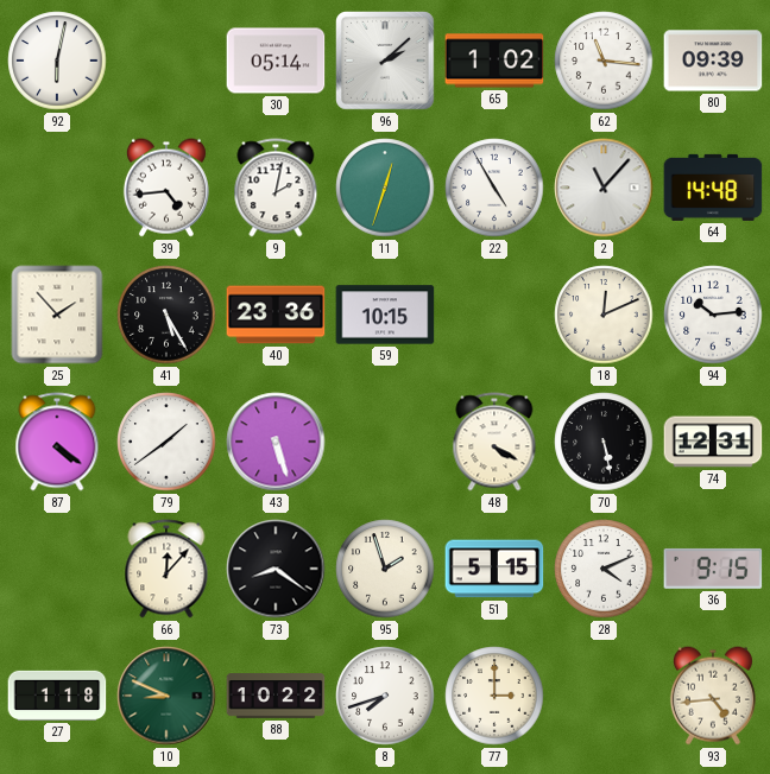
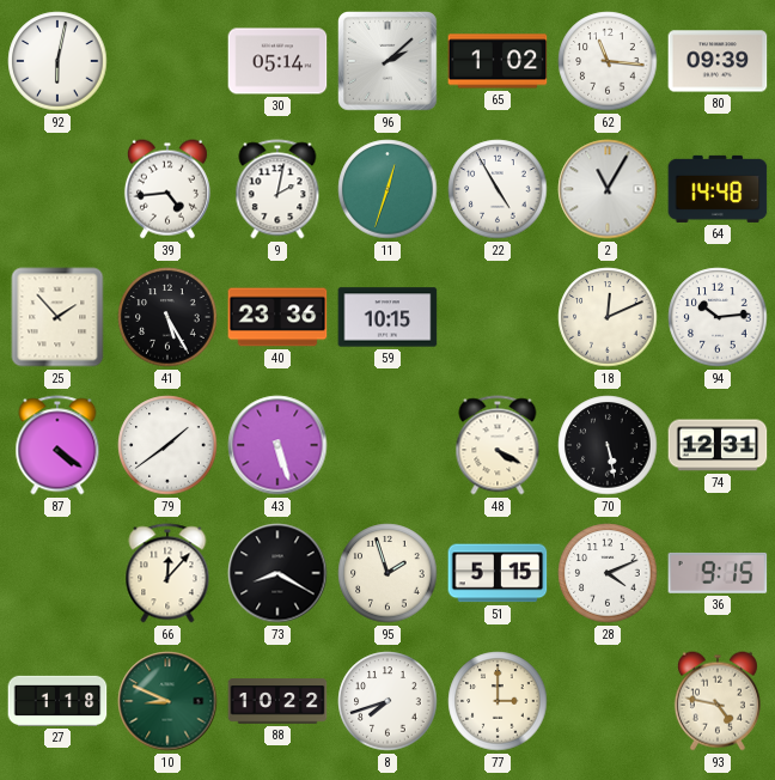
2: 11:07 -> 11:05
73: 8:21 -> 8:20
93: 4:44 -> 4:47
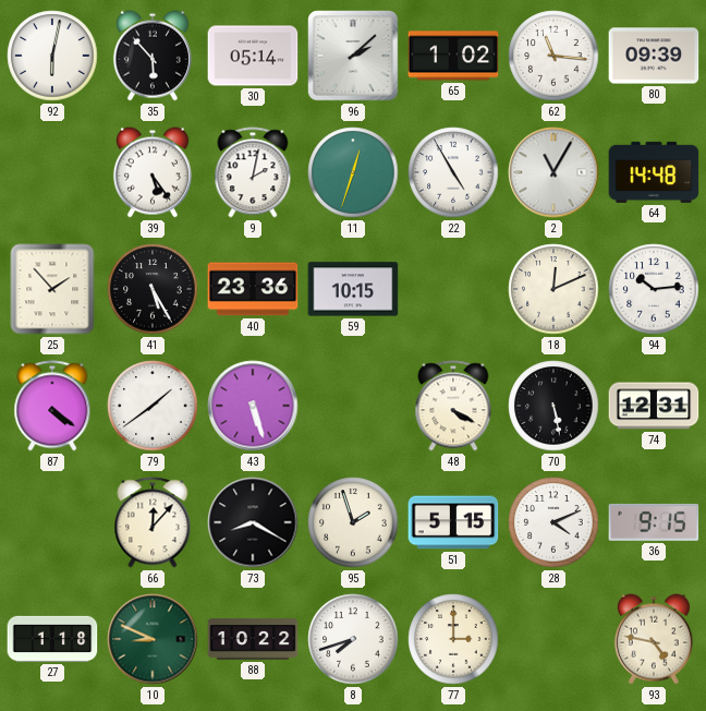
35: none -> 5:53
39: 4:44 -> 5:24
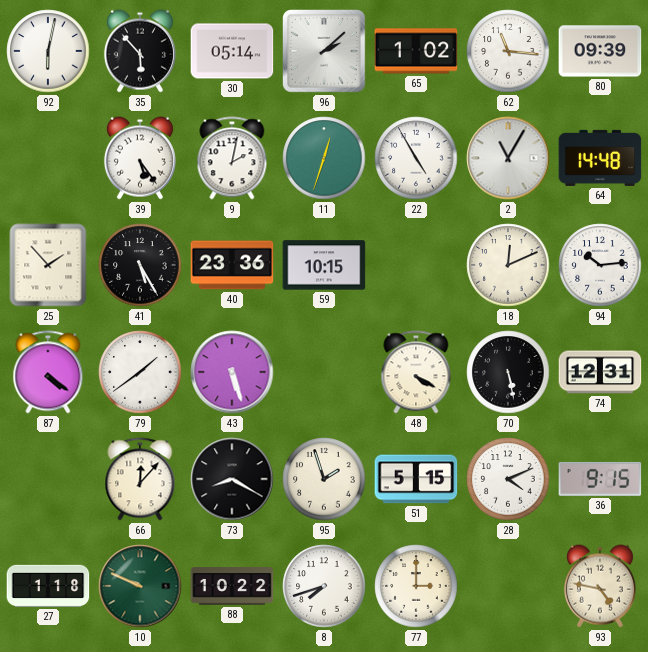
10: 8:49 -> 9:49
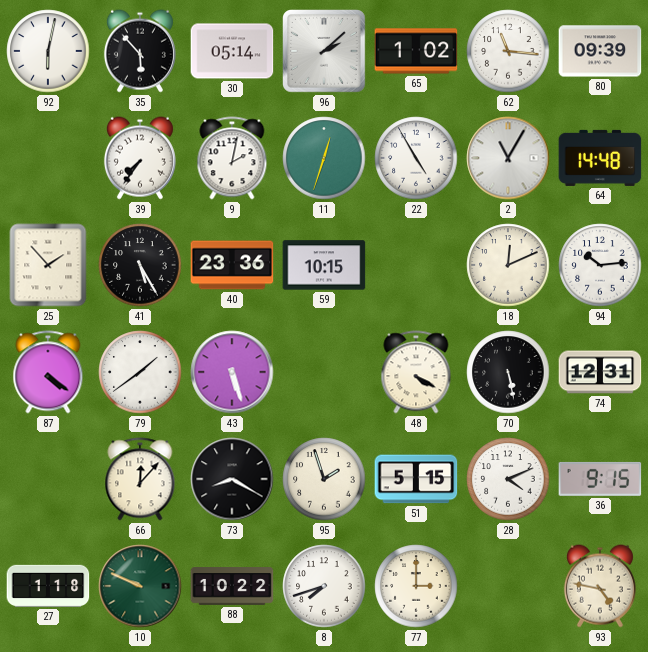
39: 5:24 -> 7:36
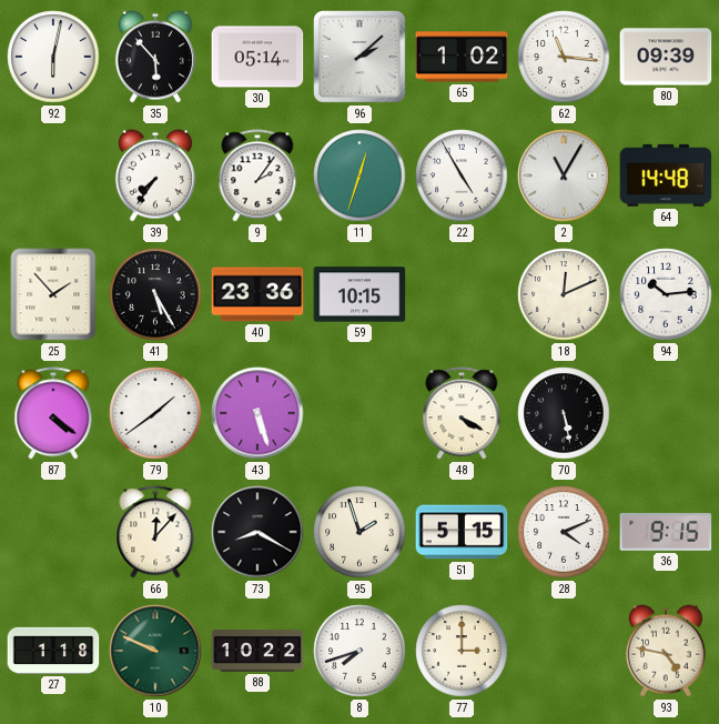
9: 2:02 -> 2:06
74: 12:31 -> none
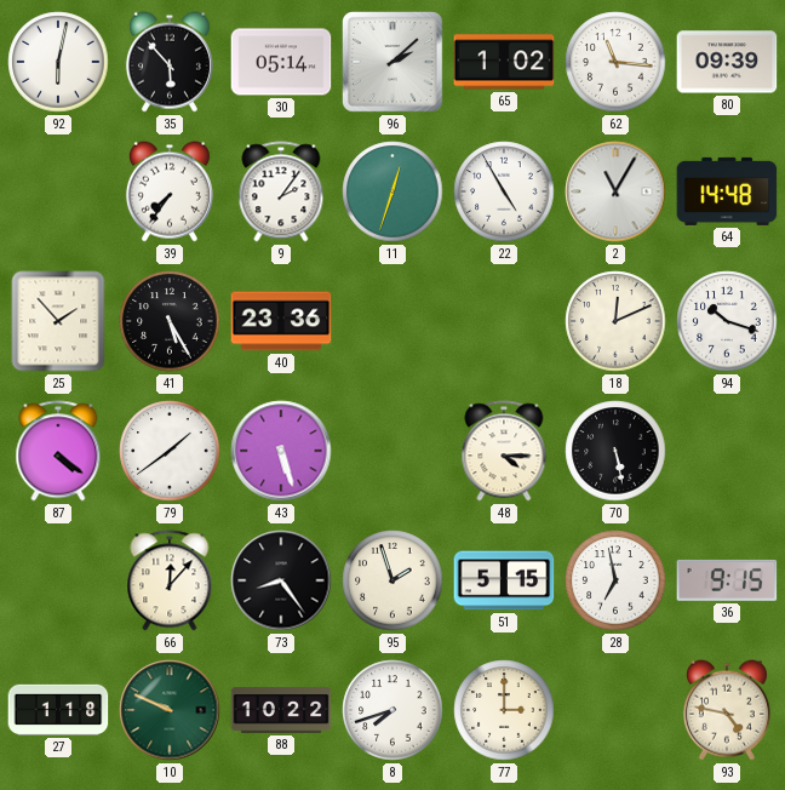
59: 10:15 -> none
94: 10:14 -> 10:18
48: 4:20 -> 4:15
73: 8:20 -> 8:24
28: 4:11 -> 6:58
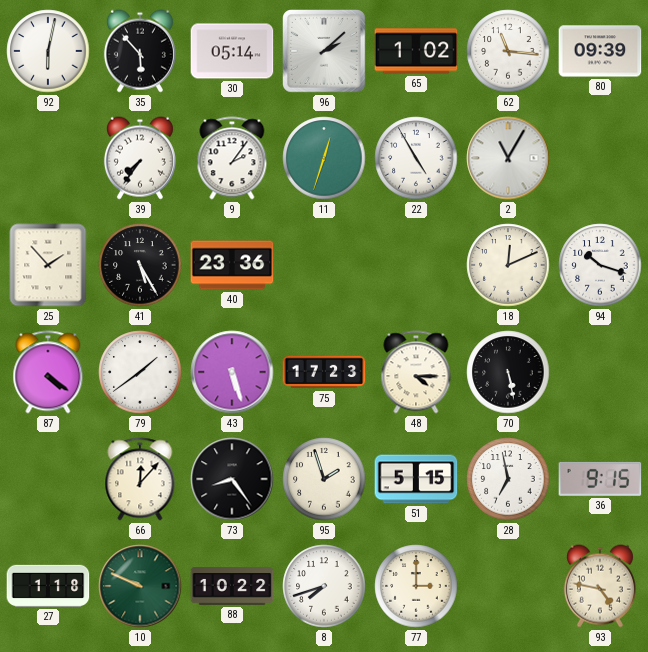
64: 14:48 -> none
75: none -> 17:23
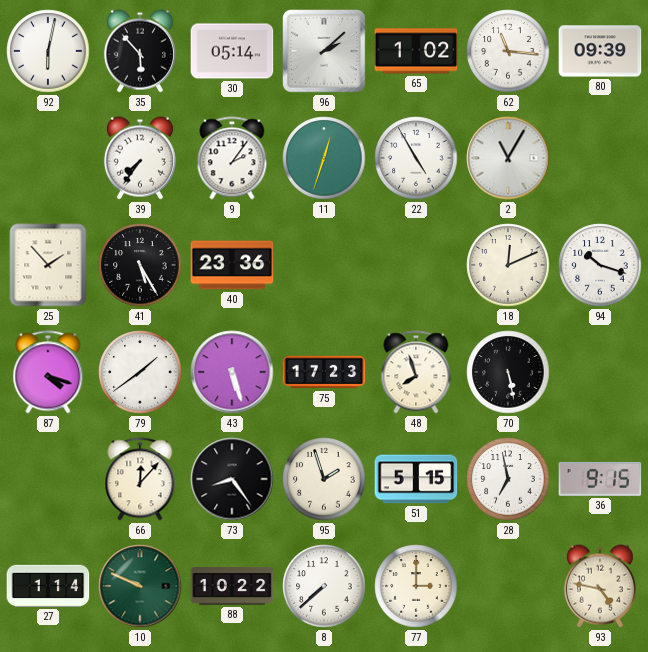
87: 4:21 -> 4:18
48: 4:15 -> 7:57
27: 1:18 -> 1:14
8: 7:42 -> 7:38
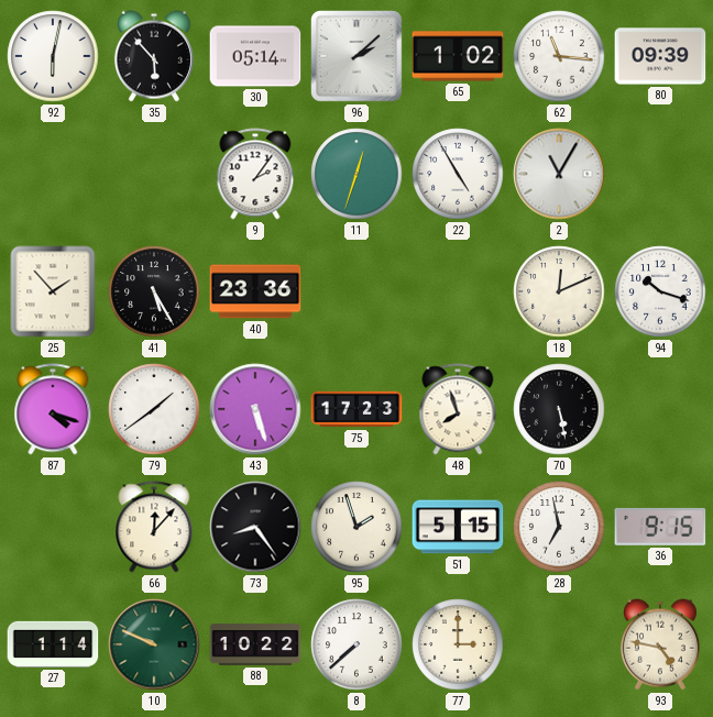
39: 7:36 -> none
